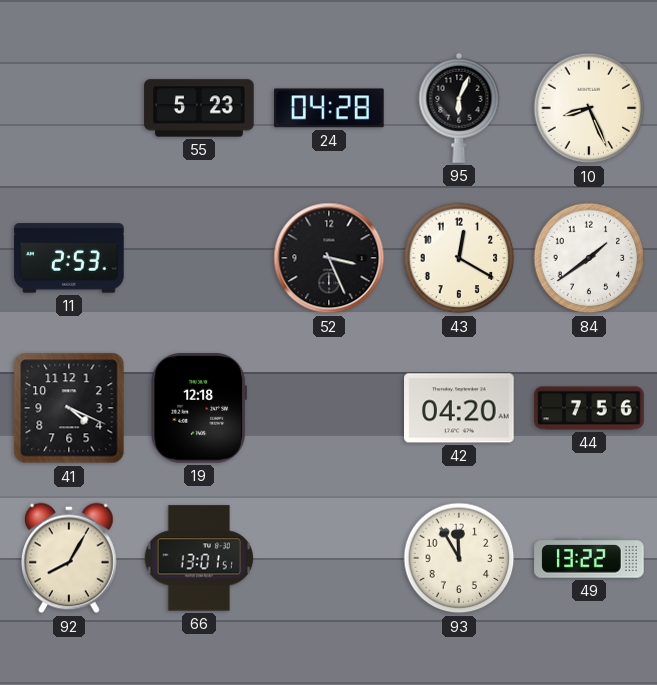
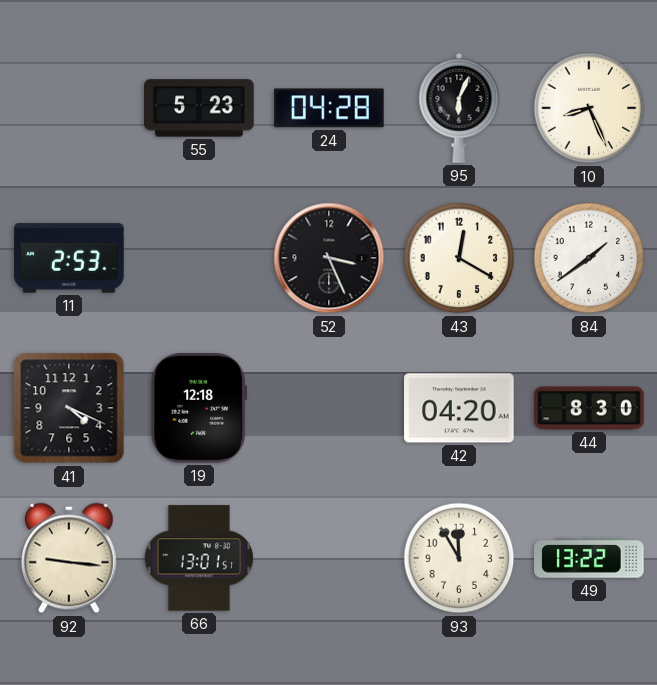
44: 7:56 -> 8:30
92: 8:05 -> 9:16
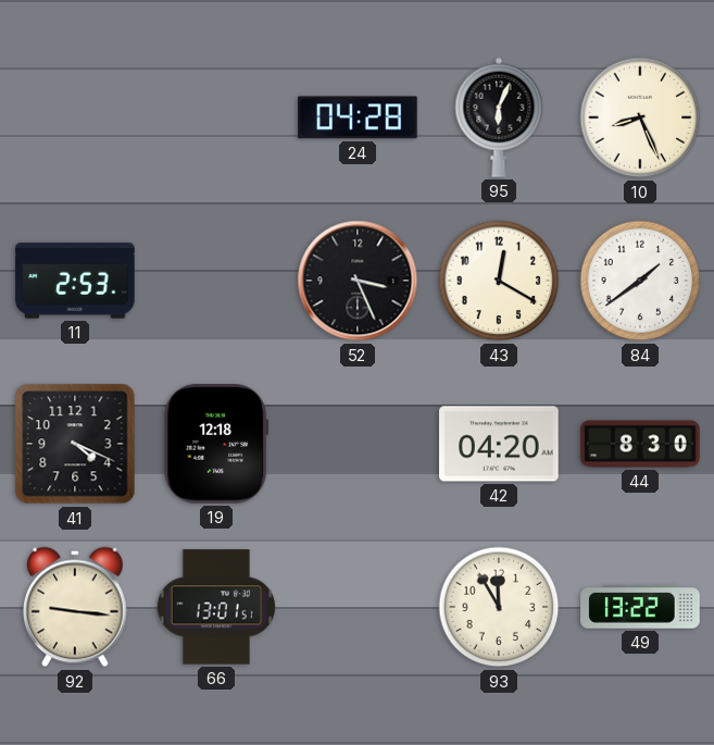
55: 5:23 -> none
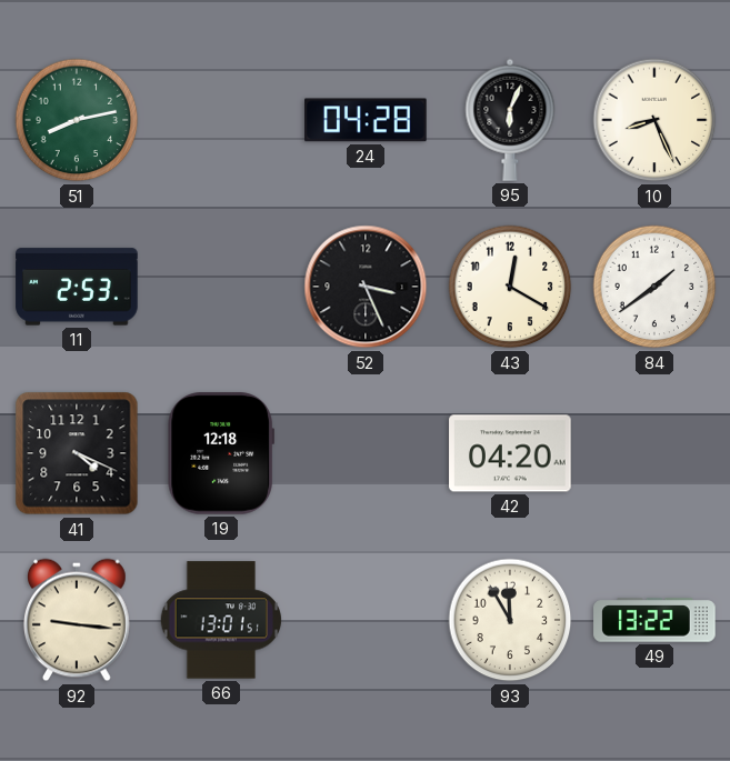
51: none -> 8:13
44: 8:30 -> none
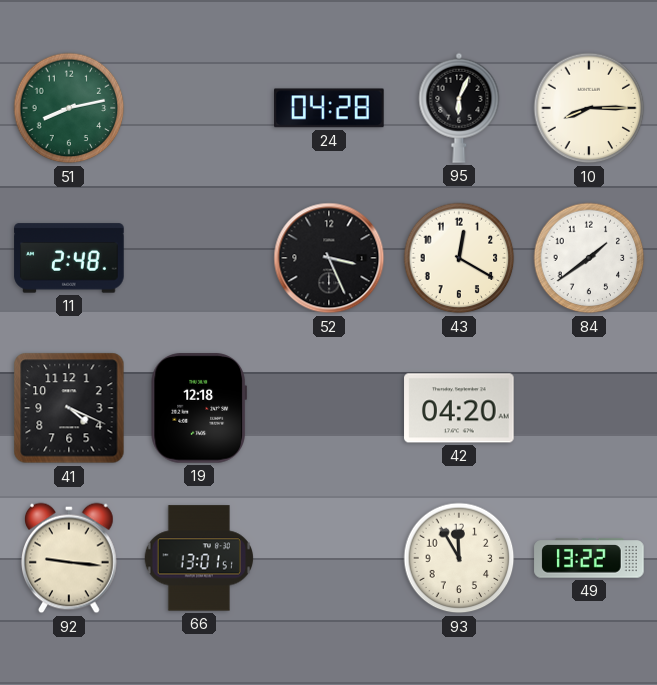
10: 8:26 -> 8:15
11: 2:53 -> 2:48
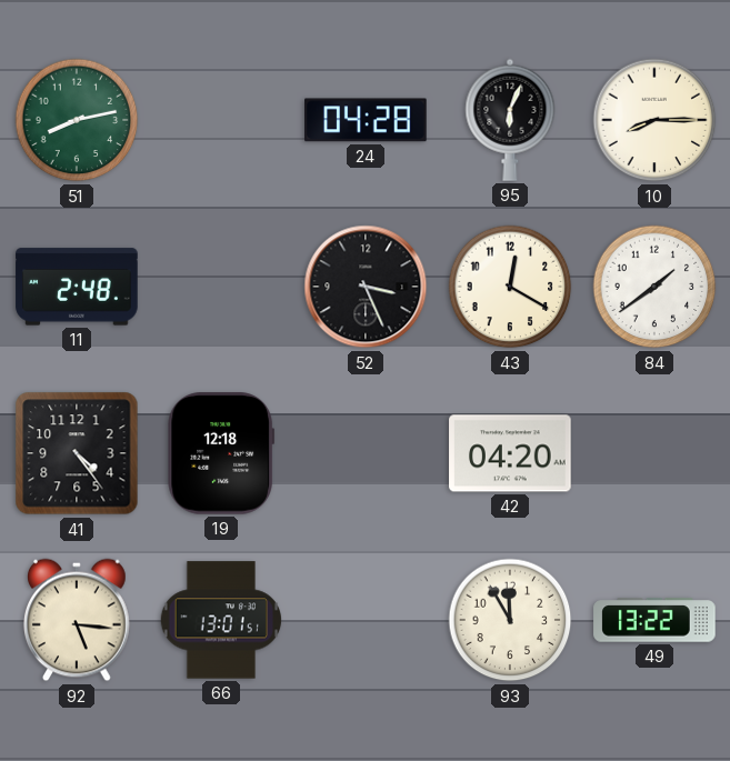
41: 4:19 -> 4:24
92: 9:16 -> 5:16
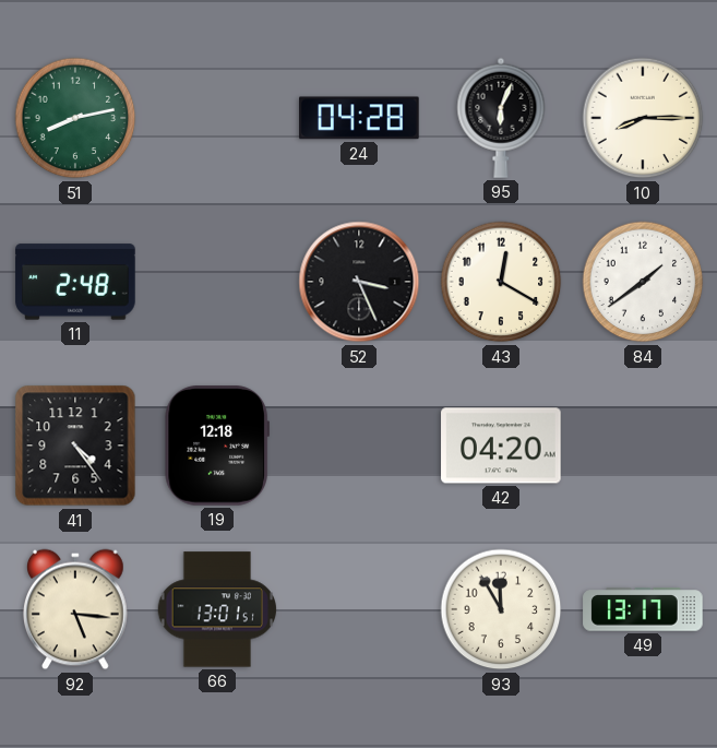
49: 13:22 -> 13:17
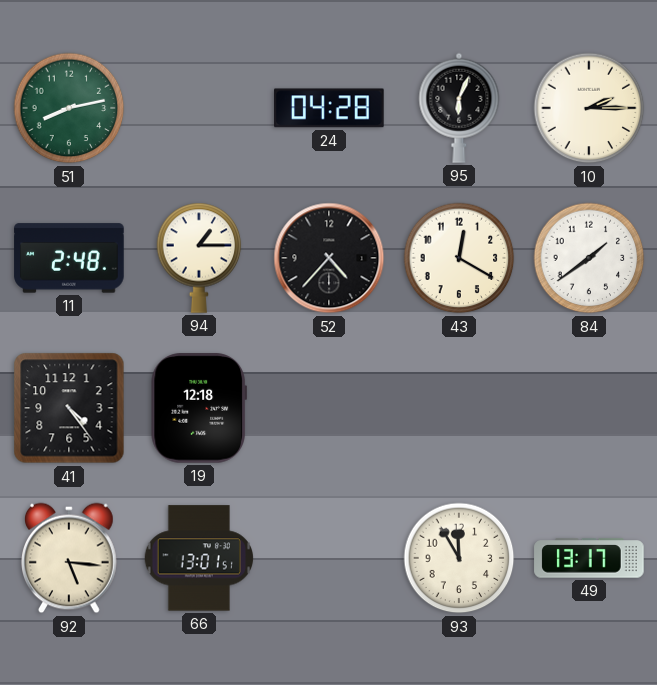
10: 8:15 -> 2:15
94: none -> 1:15
52: 3:26 -> 4:37
42: 04:20 -> none
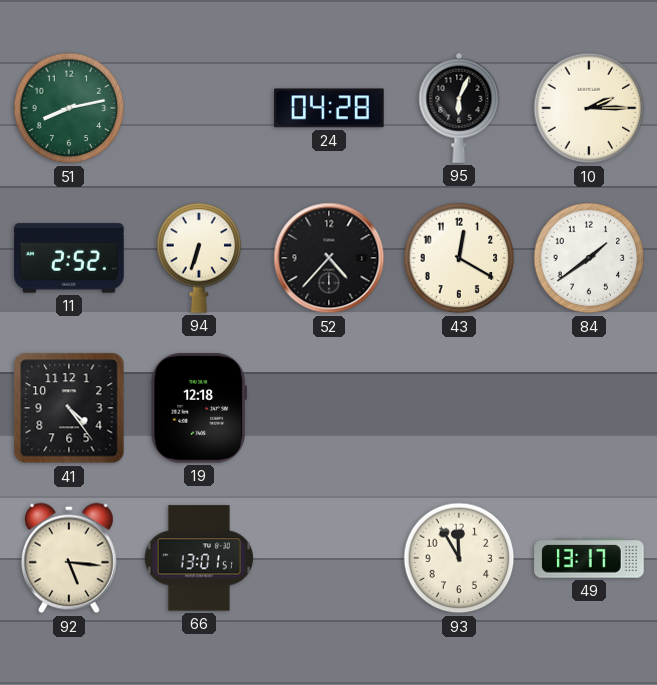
11: 2:48 -> 2:52
94: 1:15 -> 6:33
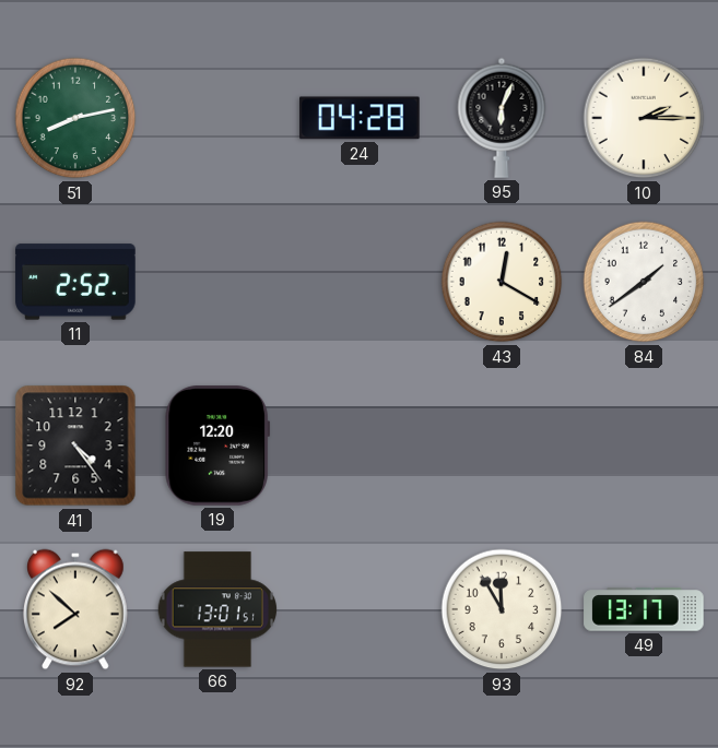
94: 6:33 -> none
52: 4:37 -> none
19: 12:18 -> 12:20
92: 5:16 -> 7:52
